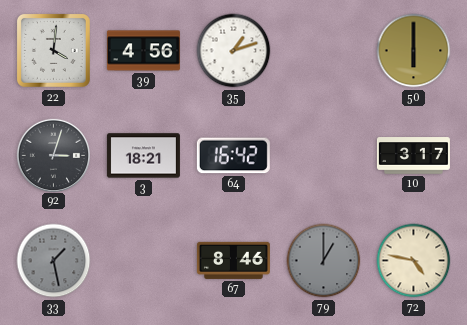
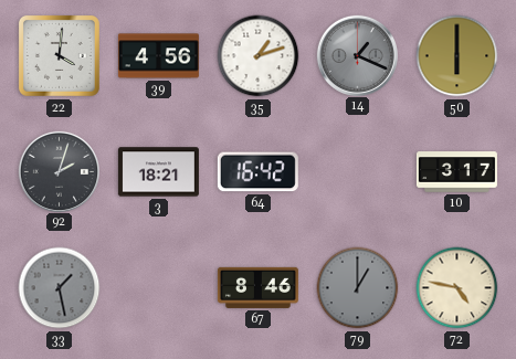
14: none -> 1:19
92: 3:03 -> 2:03
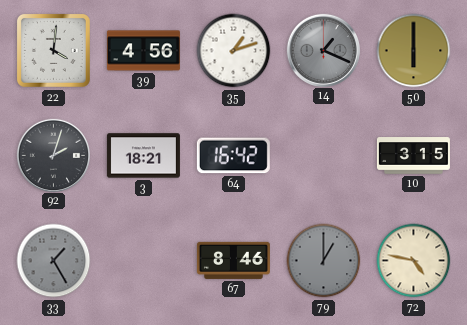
10: 3:17 -> 3:15
33: 1:28 -> 1:25
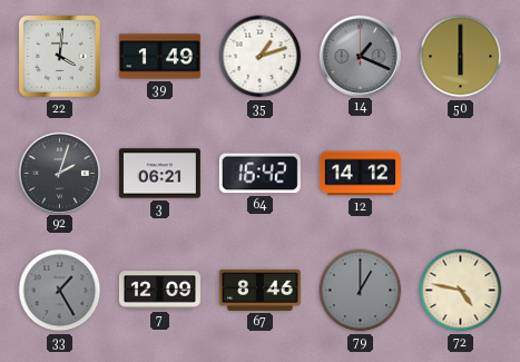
39: 4:56 -> 1:49
3: 18:21 -> 06:21
12: none -> 14:12
10: 3:15 -> none
7: none -> 12:09
